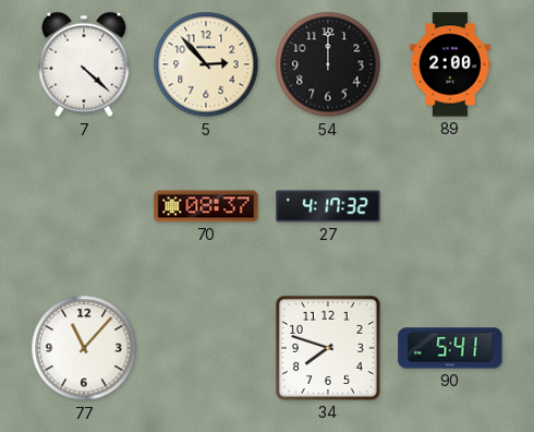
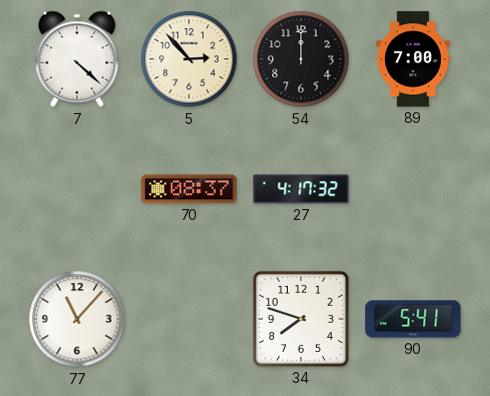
89: 2:00 -> 7:00
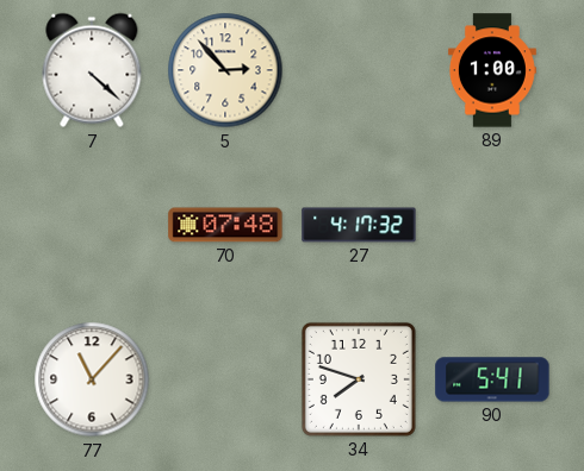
54: 12:00 -> none
89: 7:00 -> 1:00
70: 08:37 -> 07:48
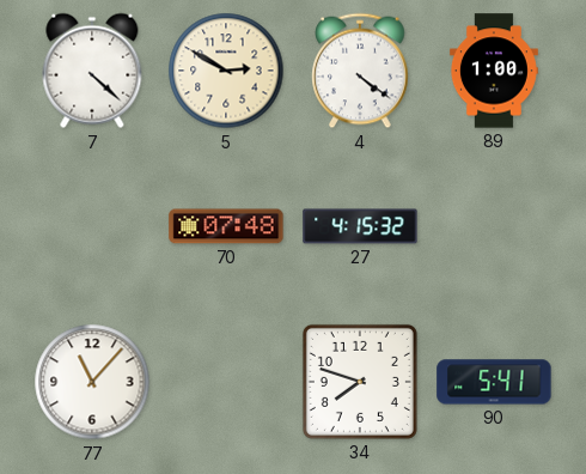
5: 2:53 -> 2:50
4: none -> 4:21
27: 4:17 -> 4:15
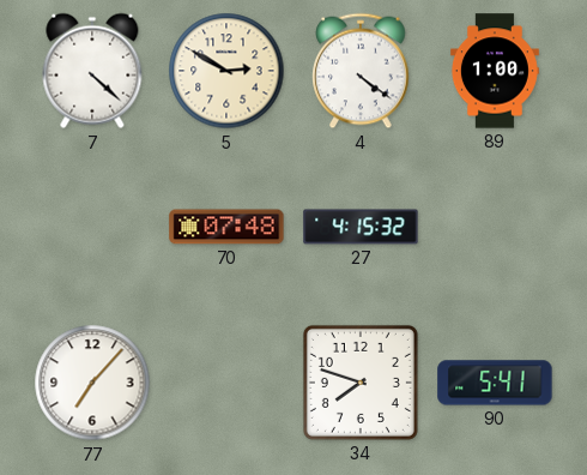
77: 11:07 -> 7:07
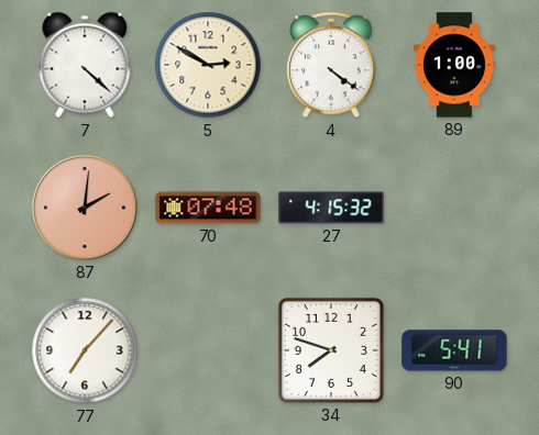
87: none -> 2:01
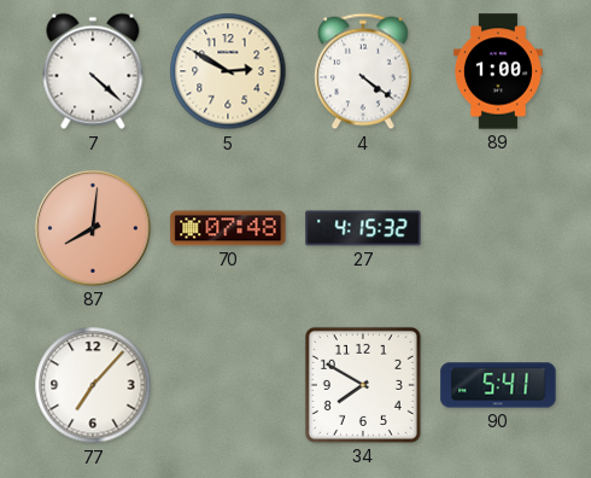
87: 2:01 -> 8:01
34: 7:48 -> 7:50
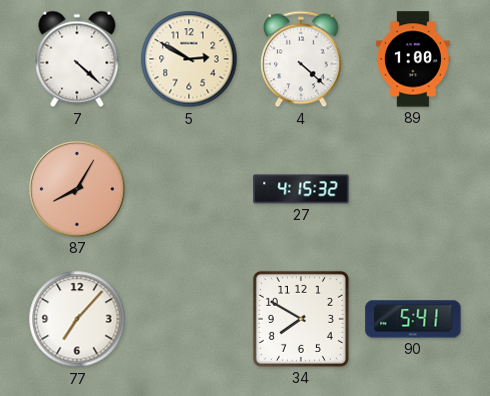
4: 4:21 -> 4:22
87: 8:01 -> 8:05
70: 07:48 -> none
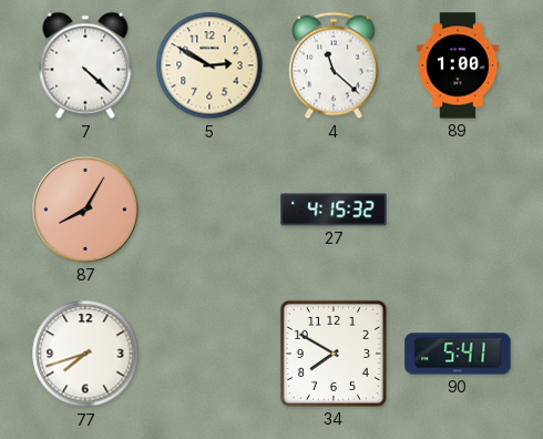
4: 4:22 -> 11:22
77: 7:07 -> 7:42
